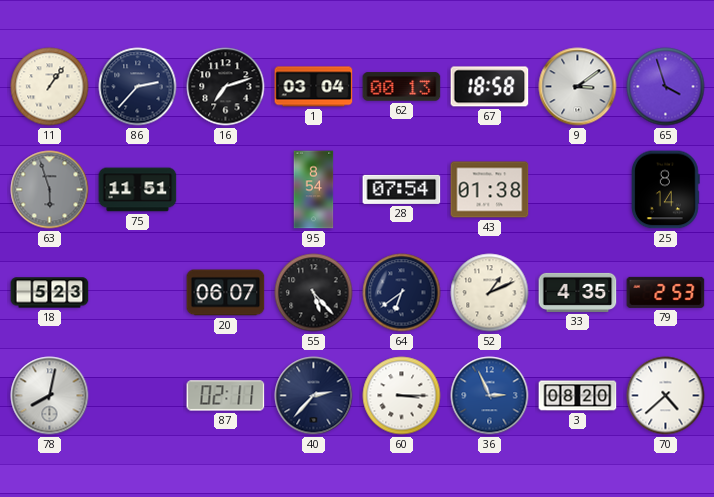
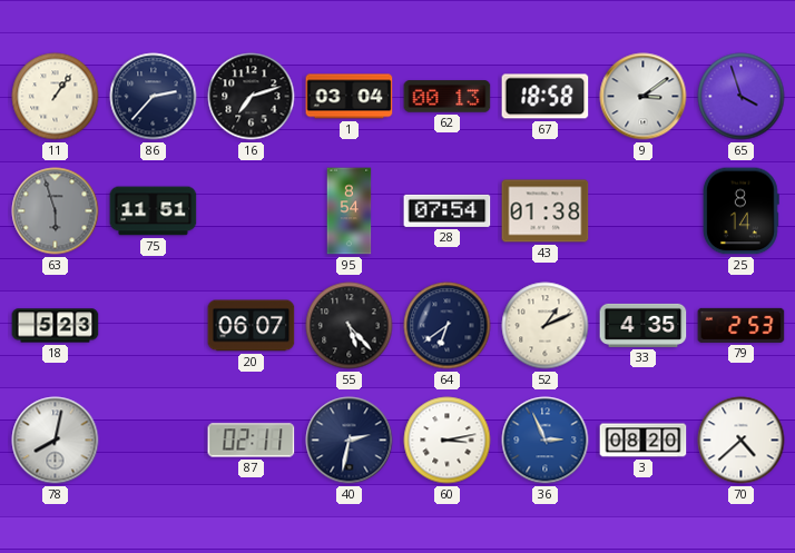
40: 2:37 -> 2:32
60: 3:15 -> 3:13
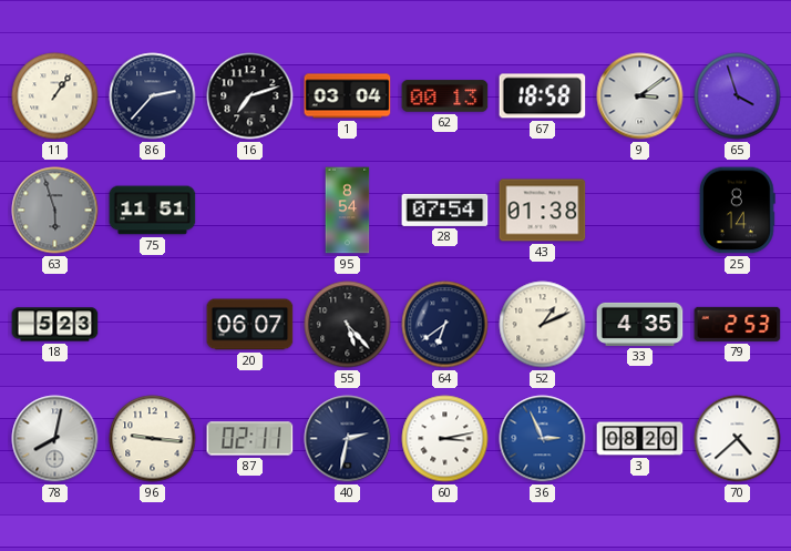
96: none -> 9:16
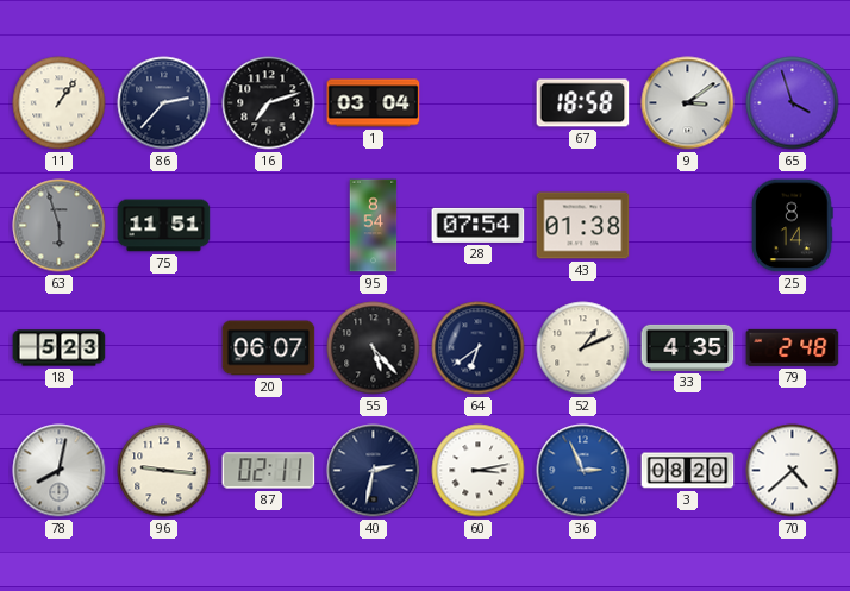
62: 00:13 -> none
79: 2:53 -> 2:48
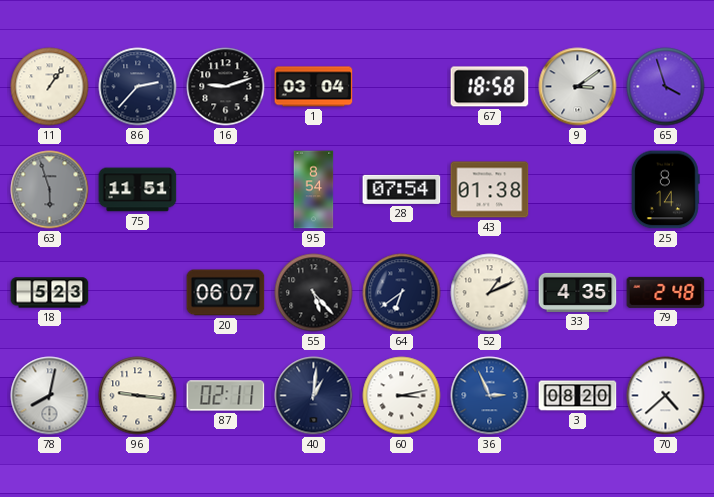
16: 7:12 -> 9:12
40: 2:32 -> 1:01
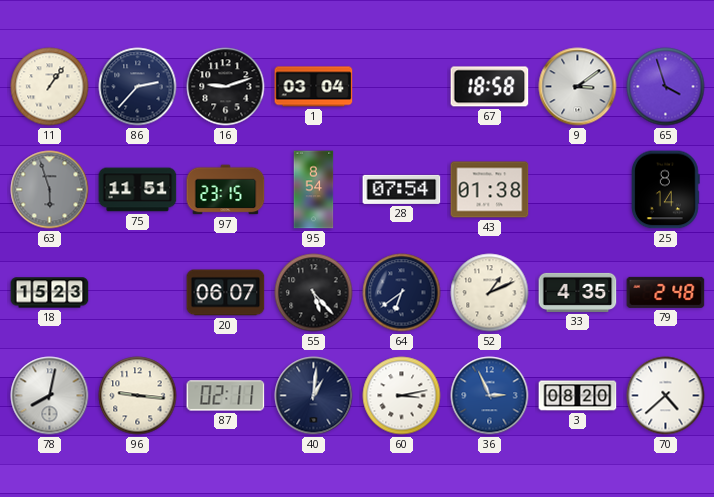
97: none -> 23:15
18: 5:23 -> 15:23
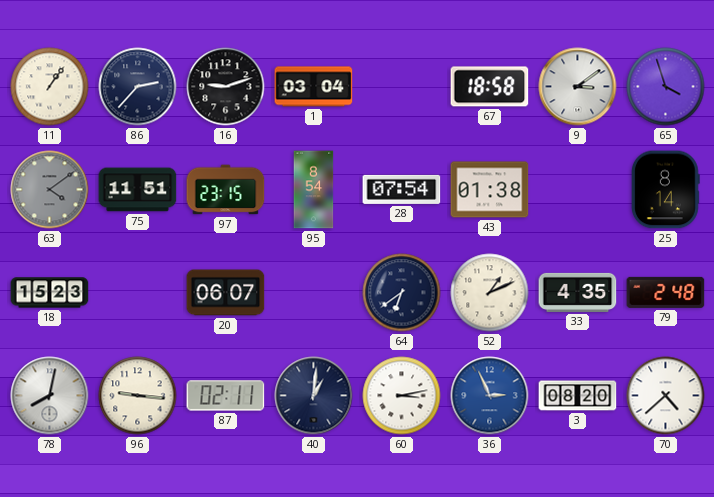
63: 5:57 -> 4:09
55: 5:23 -> none
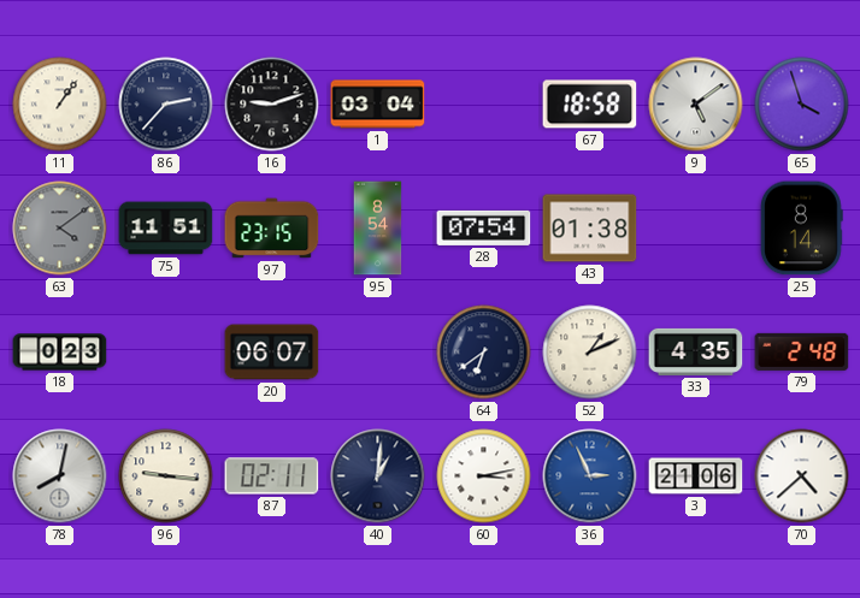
9: 3:09 -> 5:09
18: 15:23 -> 0:23
3: 08:20 -> 21:06
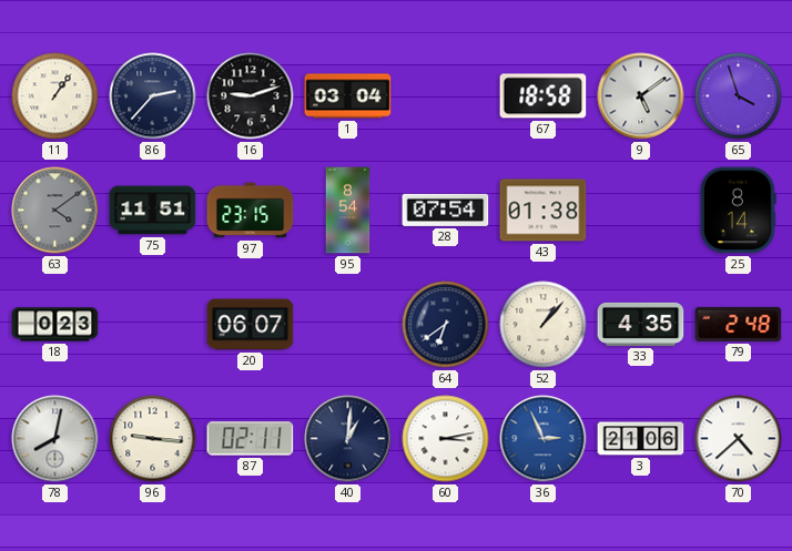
52: 1:11 -> 1:07
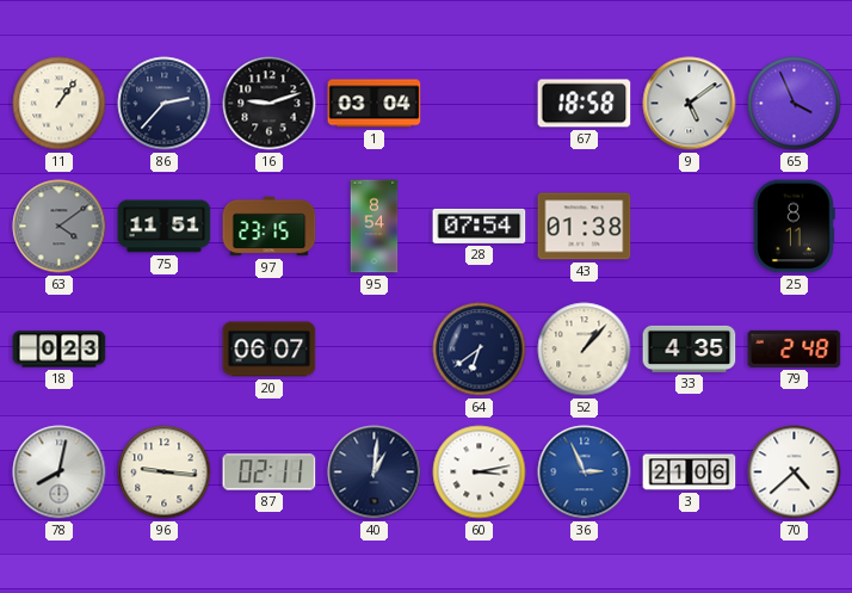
65: 3:57 -> 3:56
25: 8:14 -> 8:11
